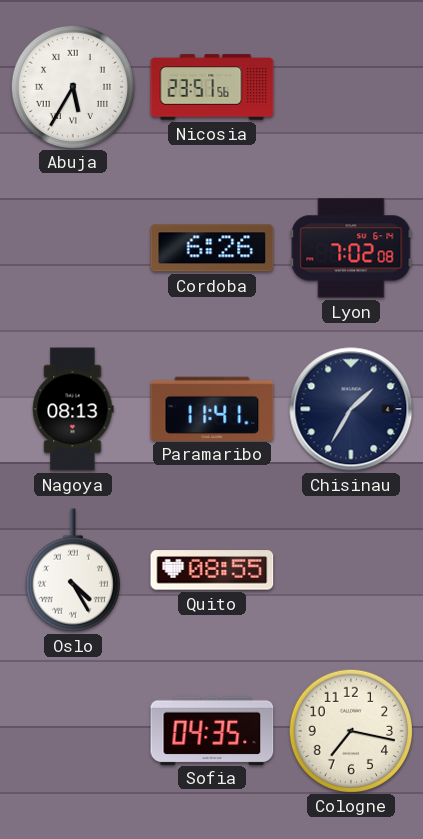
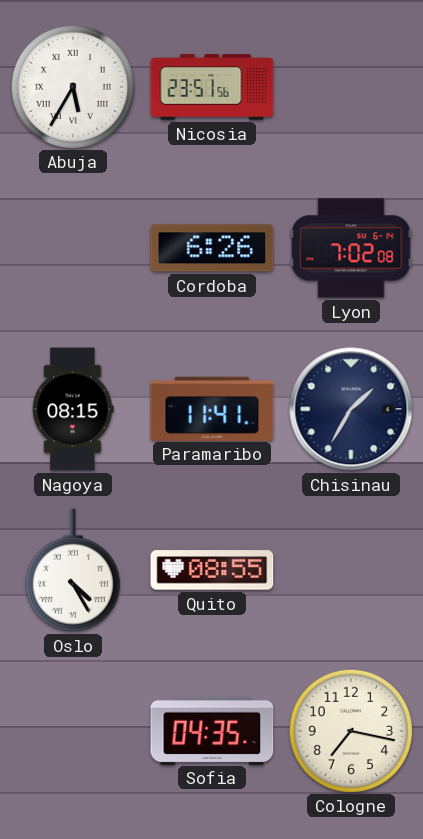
Nagoya: 08:13 -> 08:15
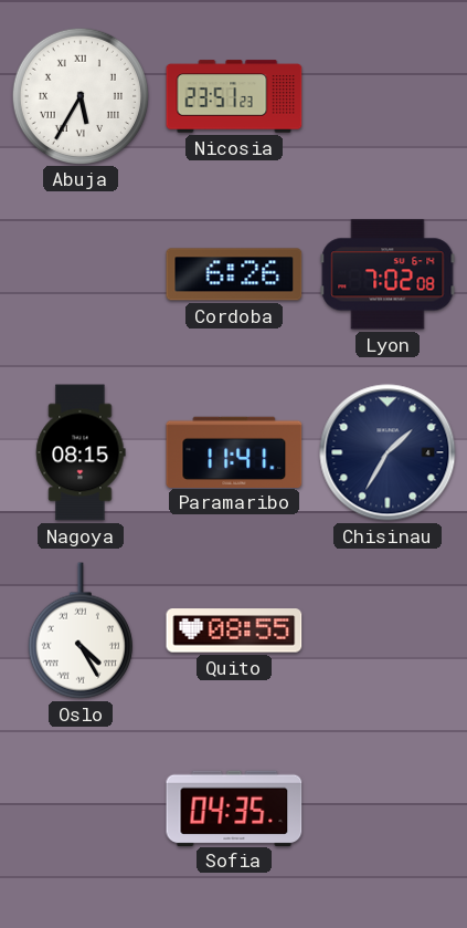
Nicosia: 23:51:56 -> 23:51:23
Cologne: 7:17 -> none
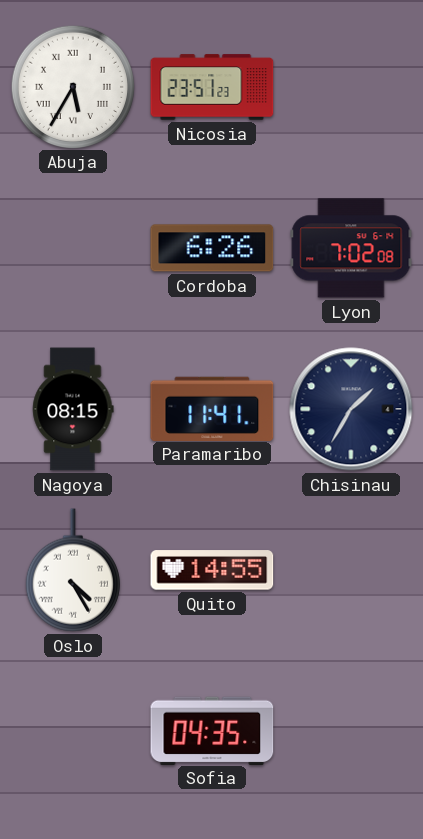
Quito: 08:55 -> 14:55
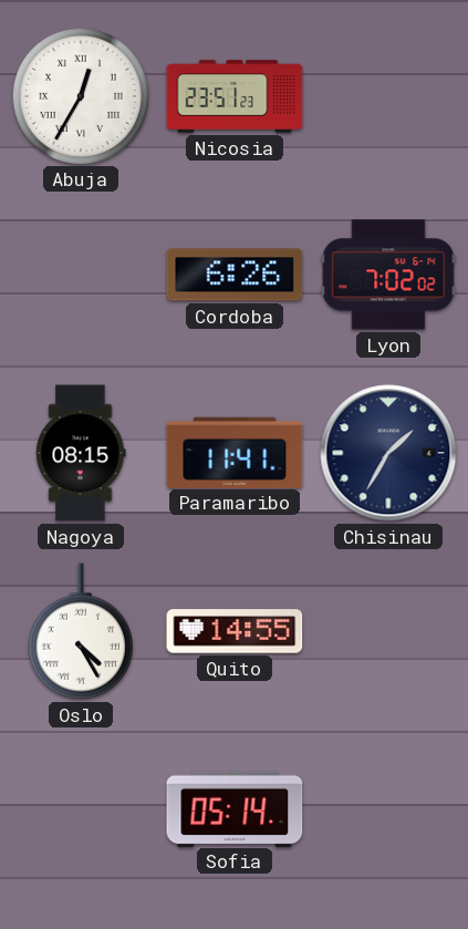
Abuja: 5:35 -> 12:35
Lyon: 7:02:08 -> 7:02:02
Sofia: 04:35 -> 05:14
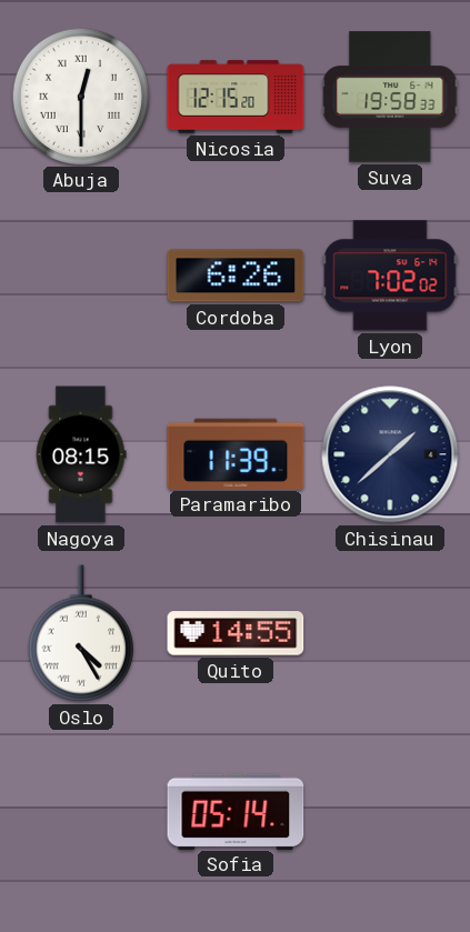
Abuja: 12:35 -> 12:30
Nicosia: 23:51 -> 12:15
Suva: none -> 19:58
Paramaribo: 11:41 -> 11:39
Chisinau: 1:35 -> 1:38
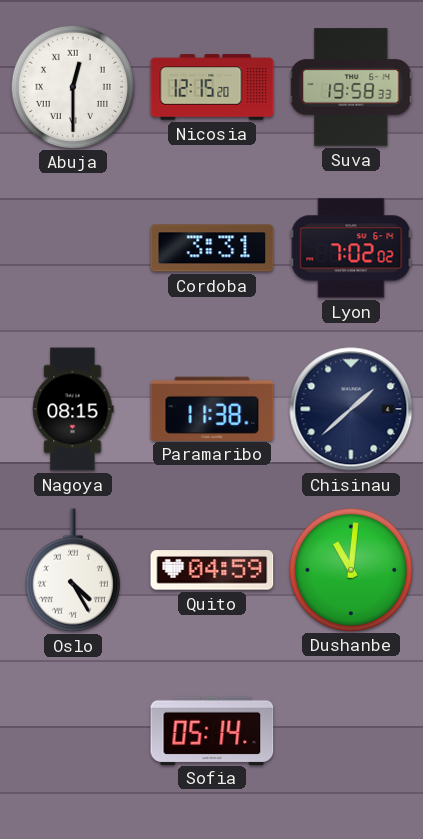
Cordoba: 6:26 -> 3:31
Paramaribo: 11:39 -> 11:38
Quito: 14:55 -> 04:59
Dushanbe: none -> 11:01
